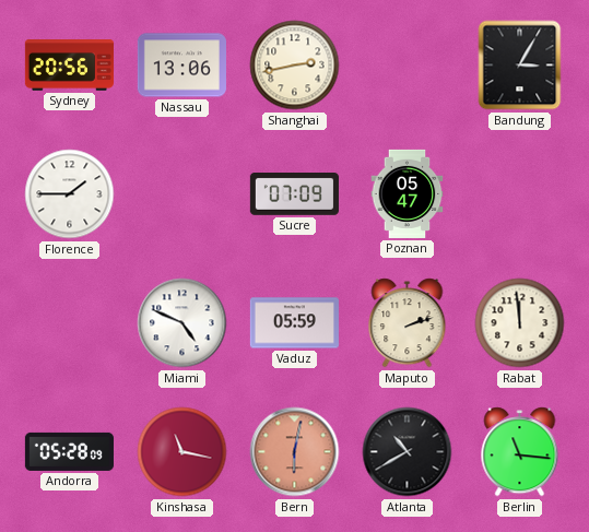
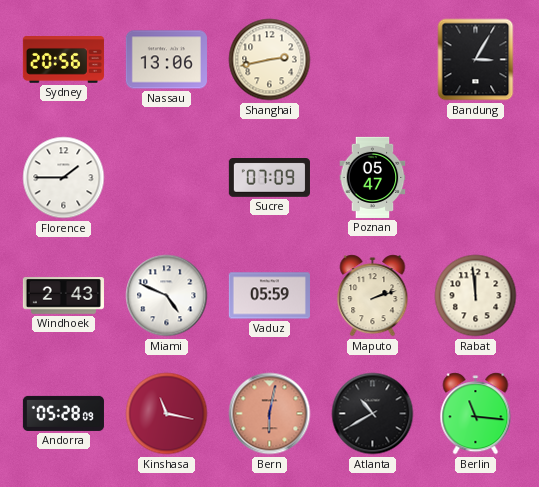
Windhoek: none -> 2:43
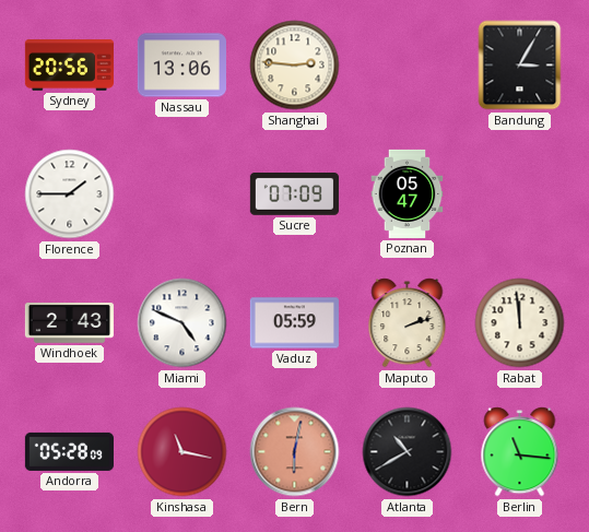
Shanghai: 2:43 -> 2:46
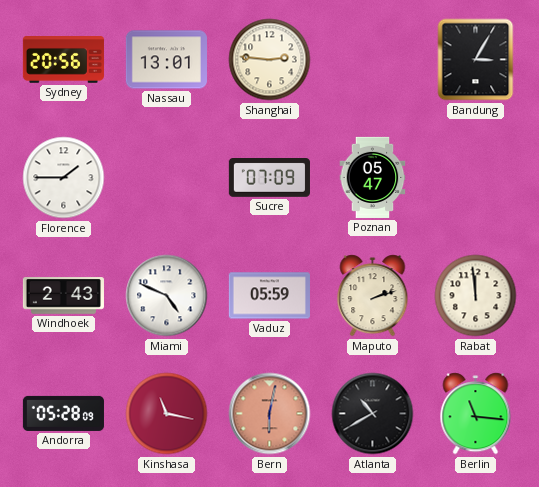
Nassau: 13:06 -> 13:01
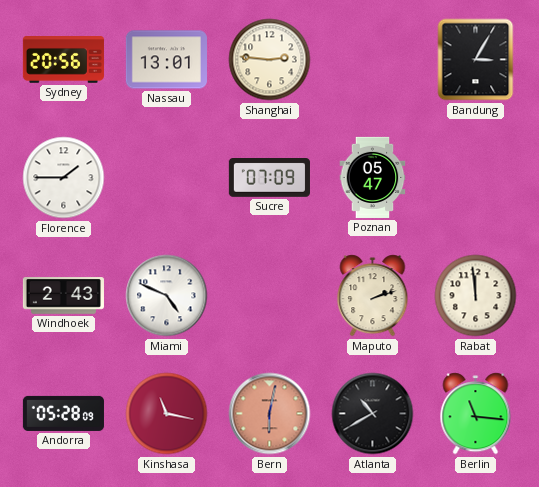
Vaduz: 05:59 -> none
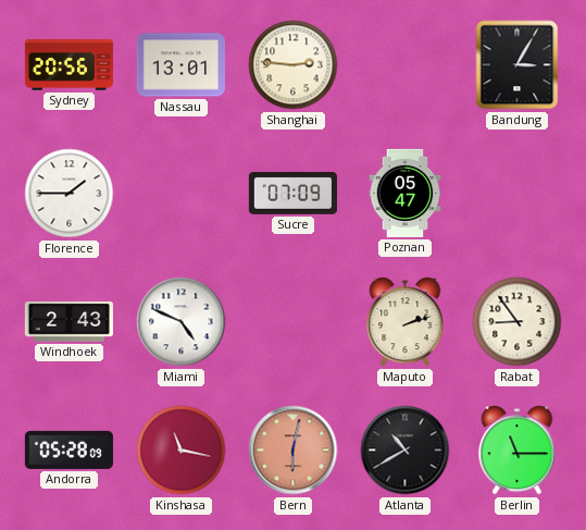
Rabat: 11:59 -> 8:54
Berlin: 11:16 -> 11:15
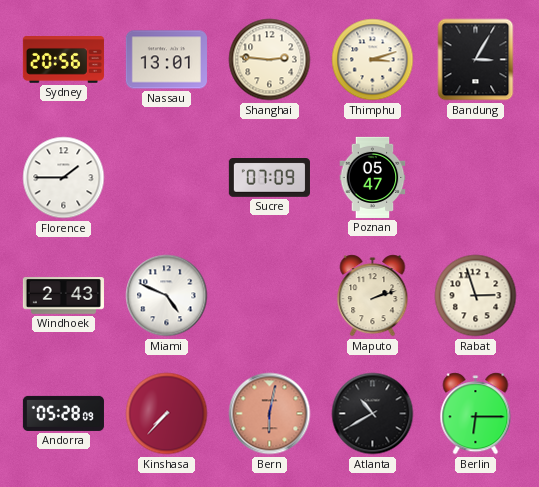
Thimphu: none -> 3:12
Rabat: 8:54 -> 2:57
Kinshasa: 11:17 -> 7:37
Berlin: 11:15 -> 6:15
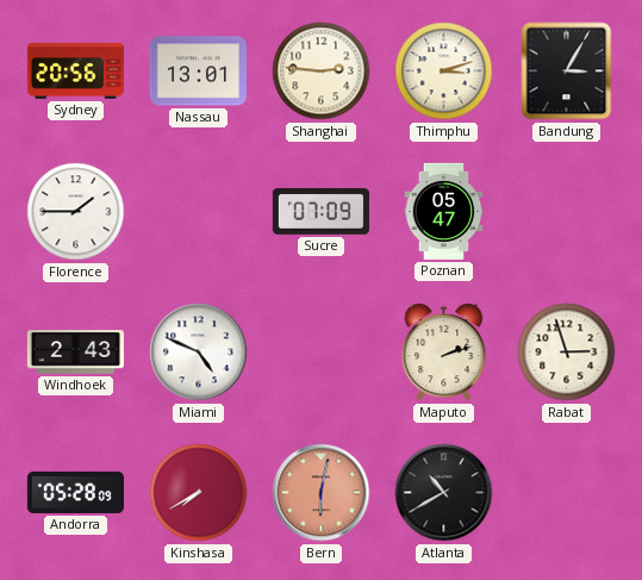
Kinshasa: 7:37 -> 7:40
Berlin: 6:15 -> none
